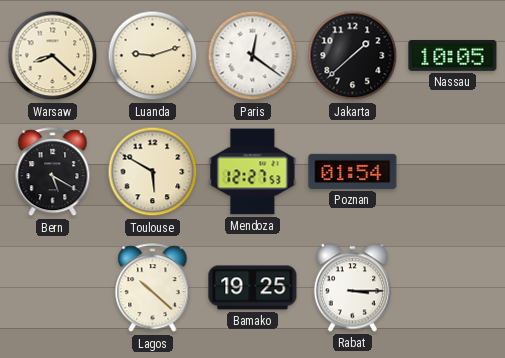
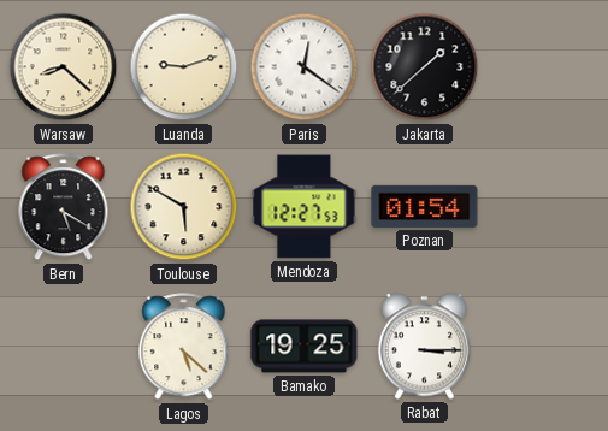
Nassau: 10:05 -> none
Lagos: 10:22 -> 5:22
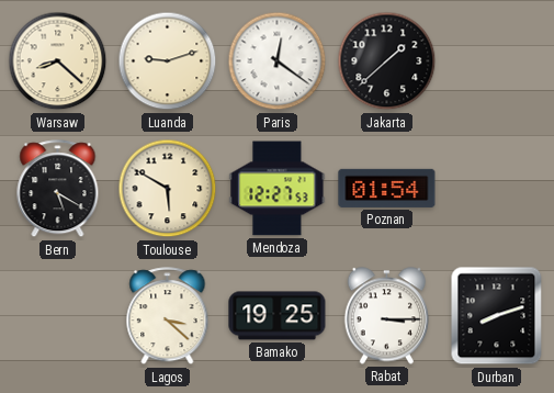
Lagos: 5:22 -> 3:22
Durban: none -> 8:12
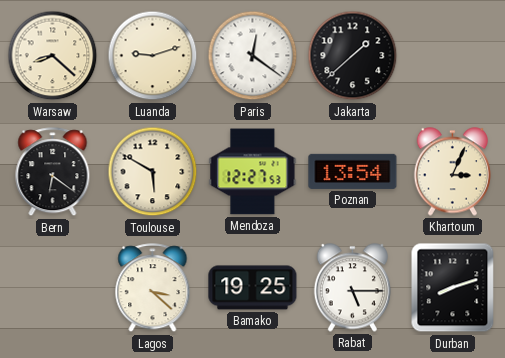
Bern: 5:20 -> 6:21
Poznan: 01:54 -> 13:54
Khartoum: none -> 3:04
Rabat: 3:15 -> 5:15
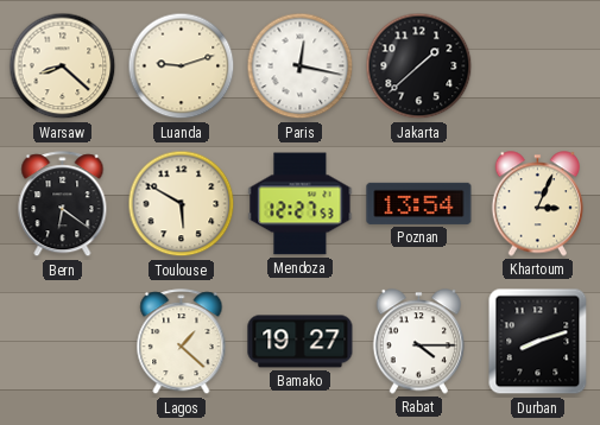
Paris: 12:21 -> 12:17
Lagos: 3:22 -> 1:22
Bamako: 19:25 -> 19:27
Rabat: 5:15 -> 4:15
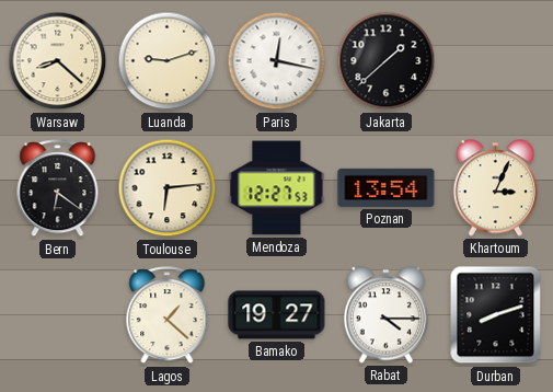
Toulouse: 5:50 -> 6:14
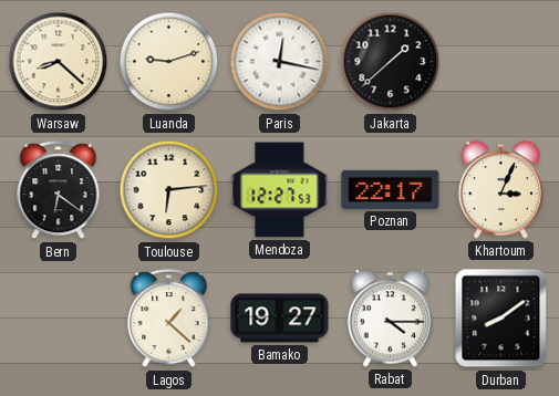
Poznan: 13:54 -> 22:17
Durban: 8:12 -> 8:09
